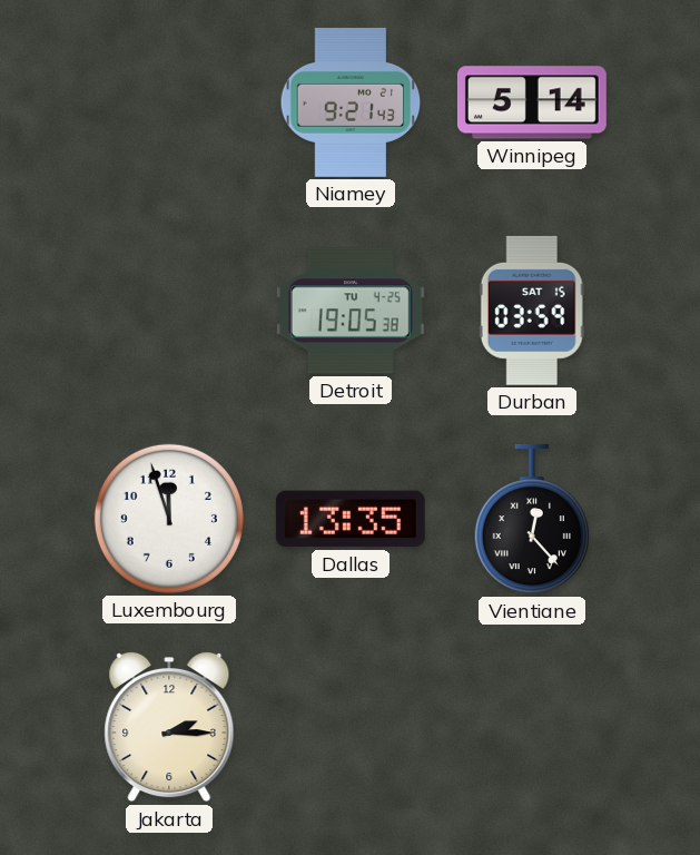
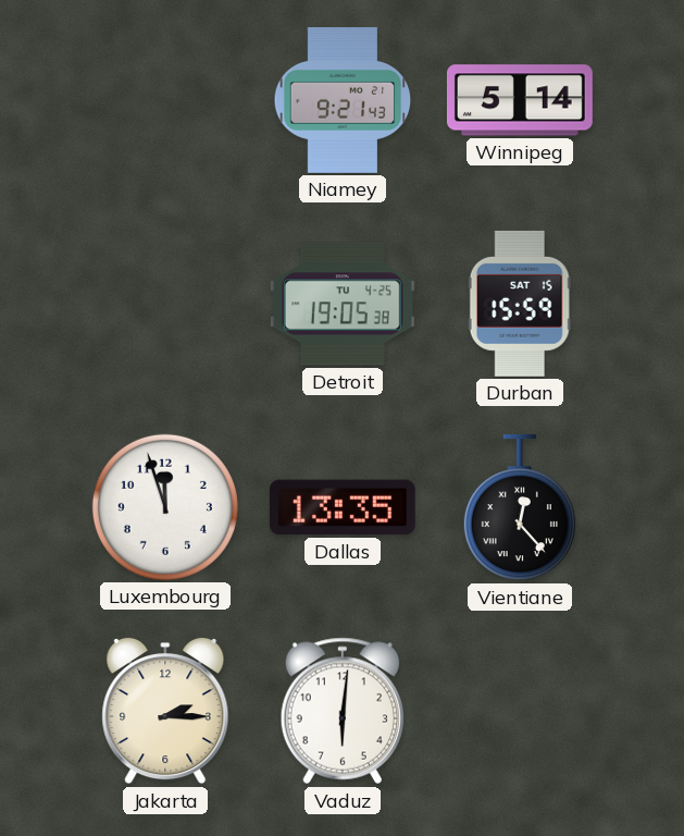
Durban: 03:59 -> 15:59
Vaduz: none -> 6:01
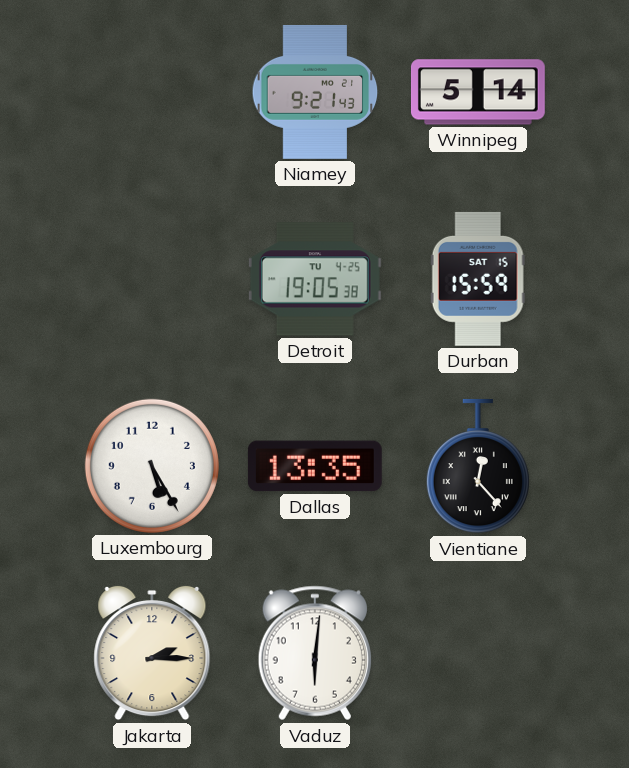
Luxembourg: 11:57 -> 5:25
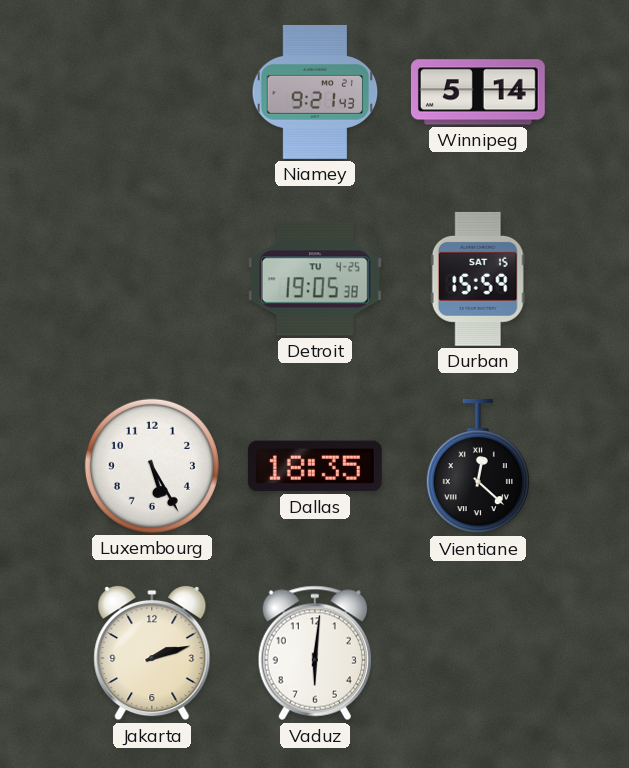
Dallas: 13:35 -> 18:35
Vientiane: 12:23 -> 12:22
Jakarta: 2:15 -> 2:12
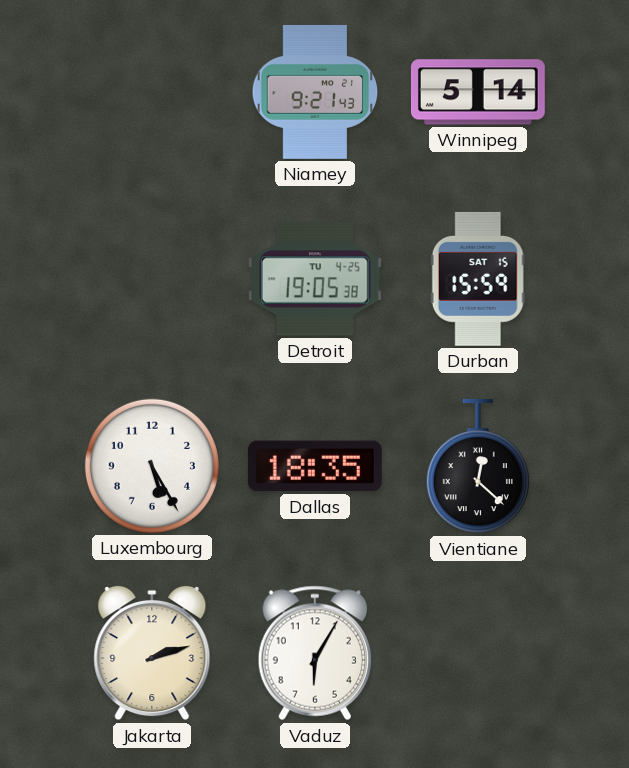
Vaduz: 6:01 -> 6:05
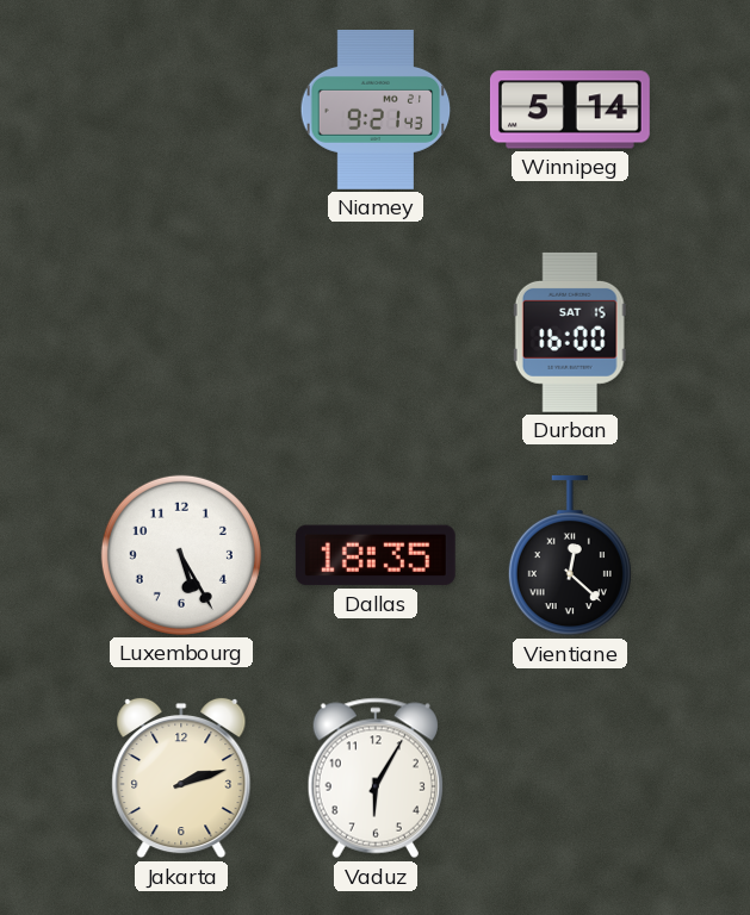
Detroit: 19:05 -> none
Durban: 15:59 -> 16:00
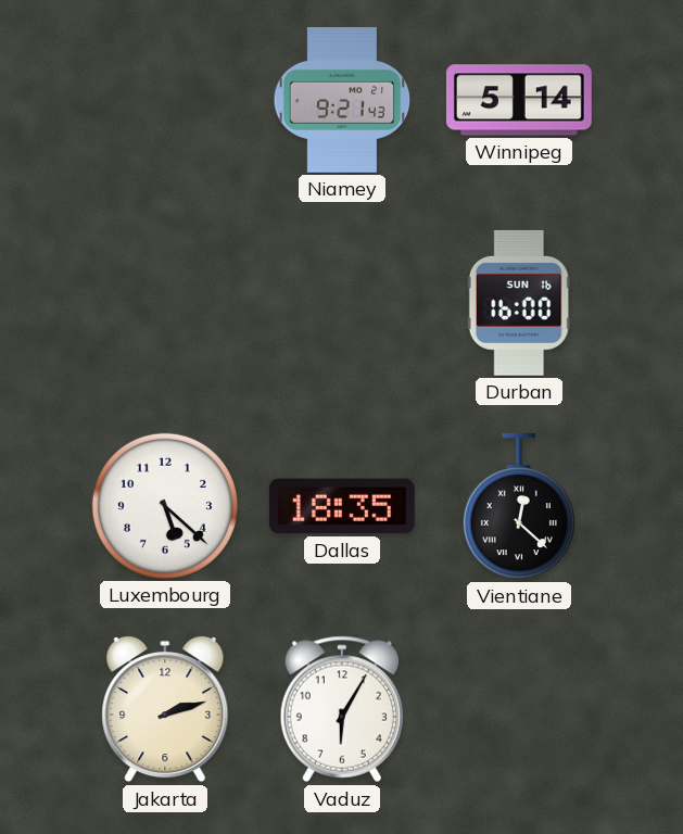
Durban date: SAT 15 -> SUN 16
Luxembourg: 5:25 -> 5:22
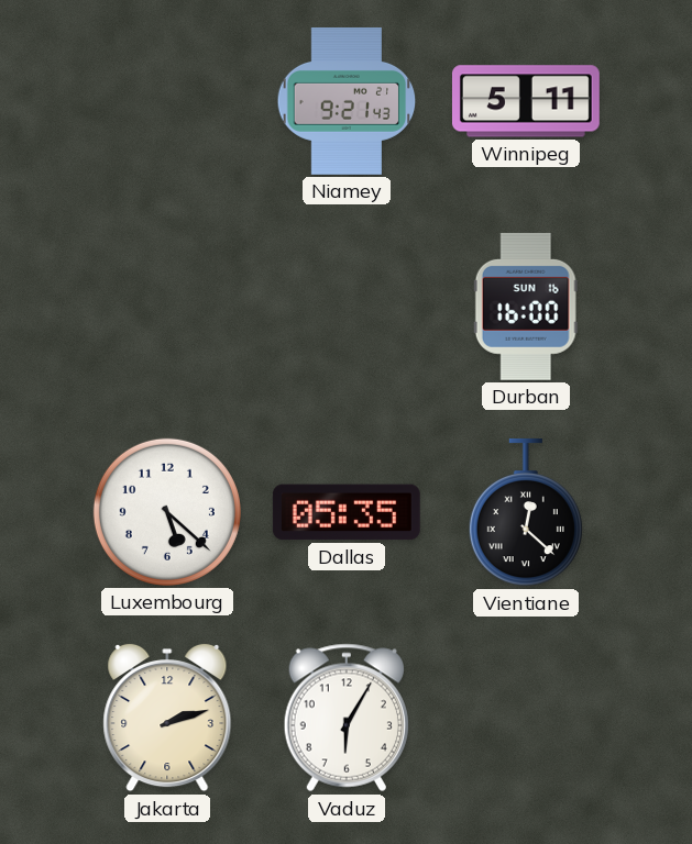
Winnipeg: 5:14 -> 5:11
Dallas: 18:35 -> 05:35
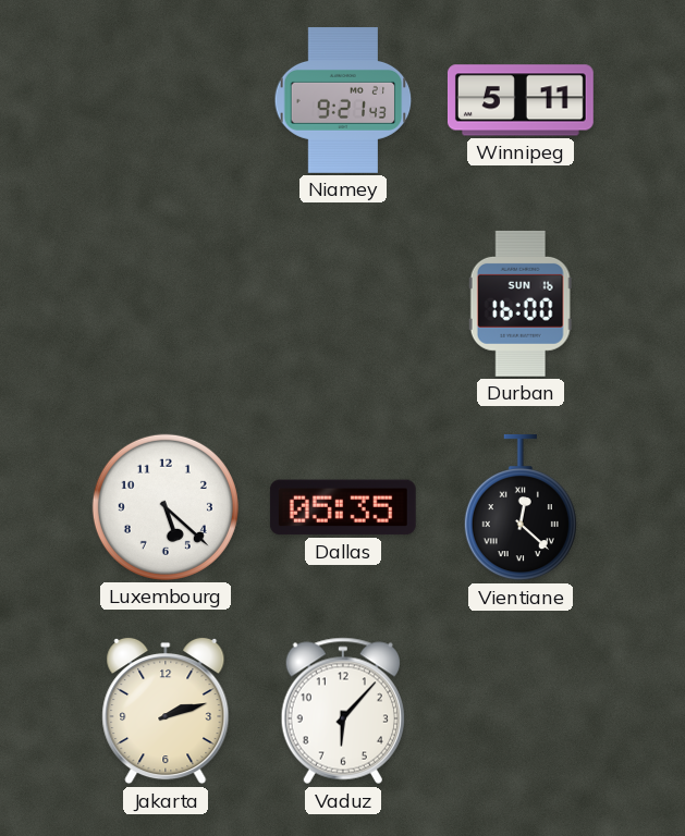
Vaduz: 6:05 -> 6:07
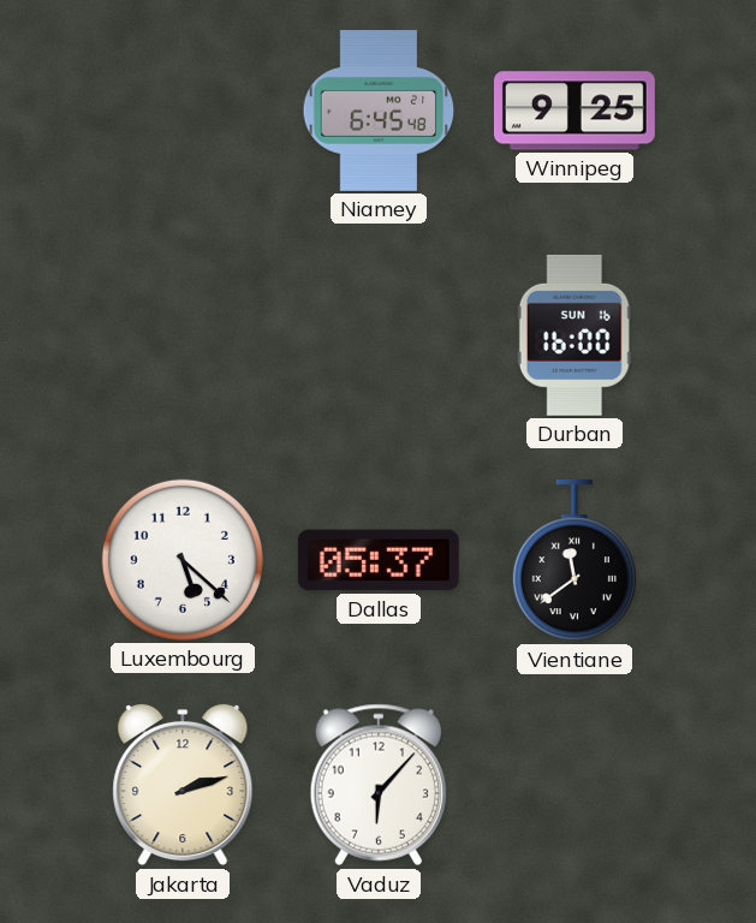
Niamey: 9:21 -> 6:45
Winnipeg: 5:11 -> 9:25
Dallas: 05:35 -> 05:37
Vientiane: 12:22 -> 11:39
